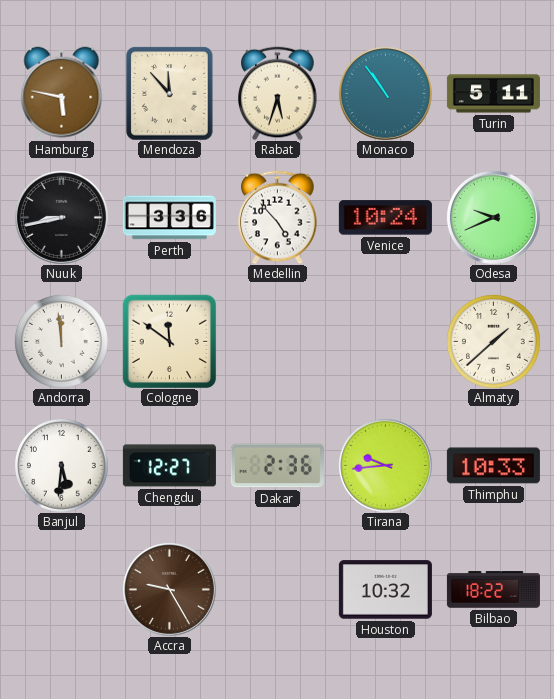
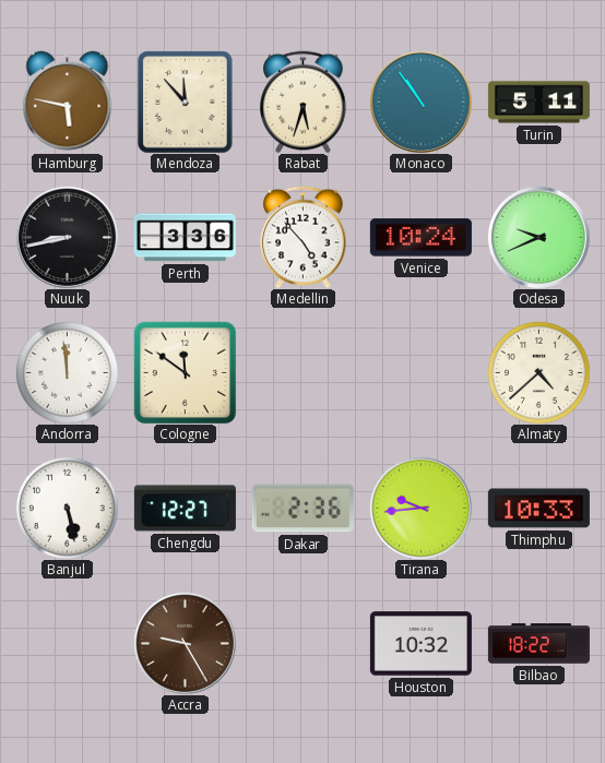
Almaty: 1:38 -> 4:38
Banjul: 5:31 -> 5:28
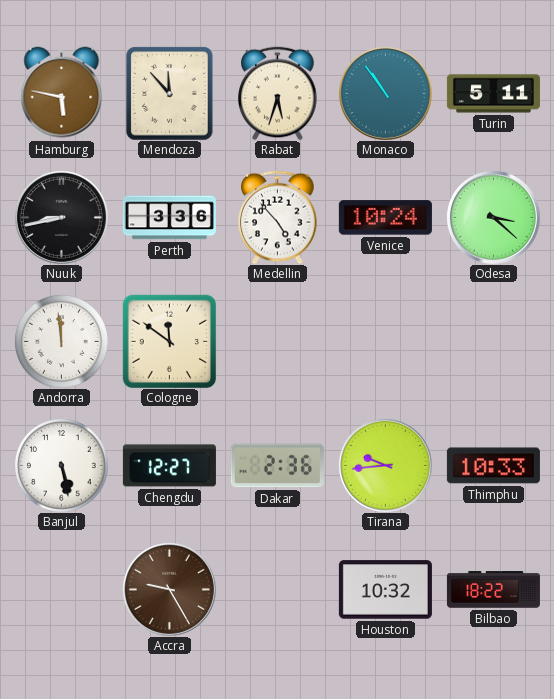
Odesa: 9:41 -> 3:22
Almaty: 4:38 -> none
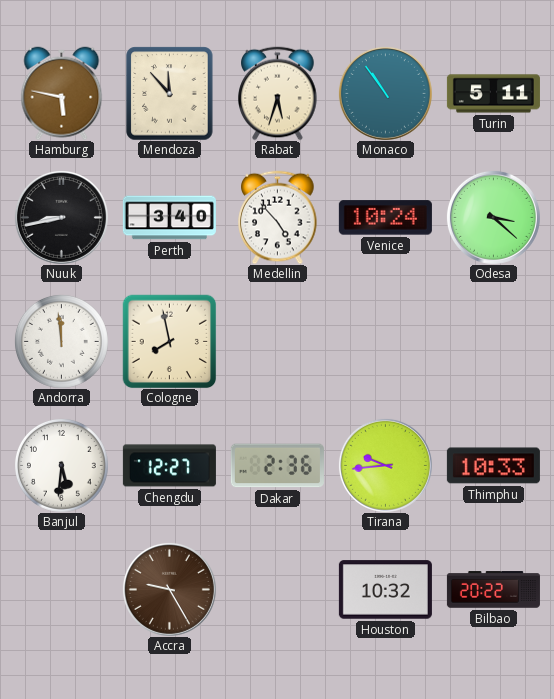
Perth: 3:36 -> 3:40
Cologne: 11:51 -> 7:58
Banjul: 5:28 -> 5:31
Bilbao: 18:22 -> 20:22
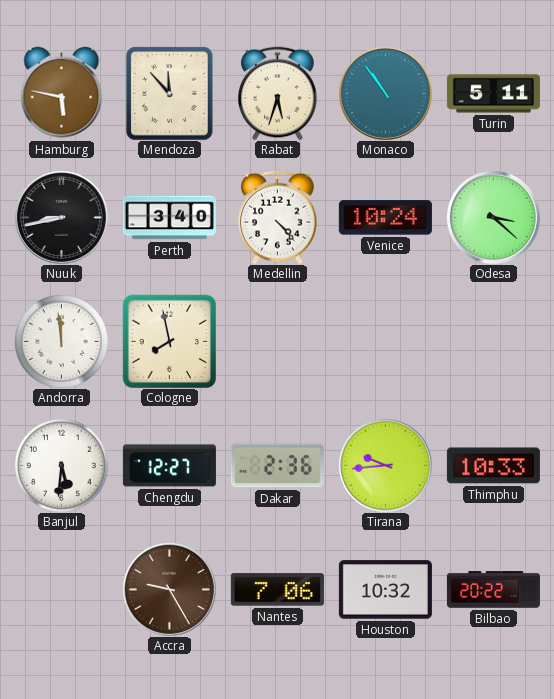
Medellin: 4:53 -> 4:23
Nantes: none -> 7:06
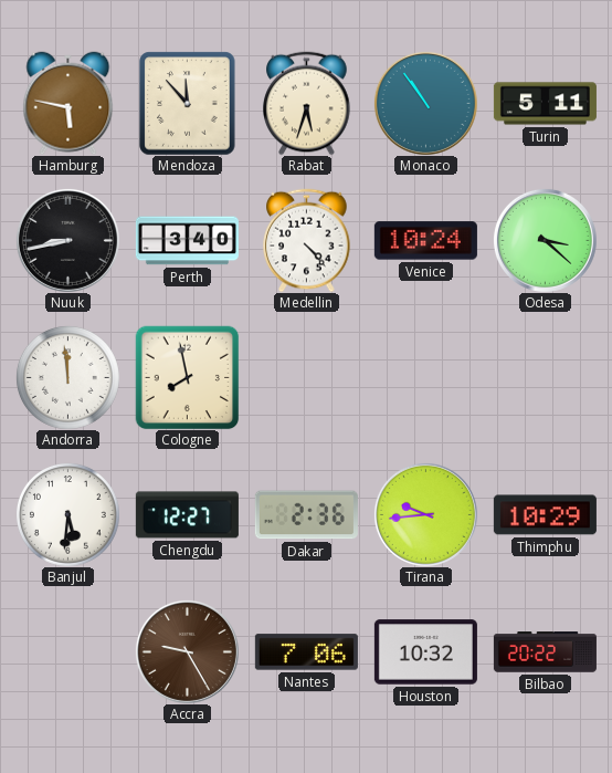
Thimphu: 10:33 -> 10:29
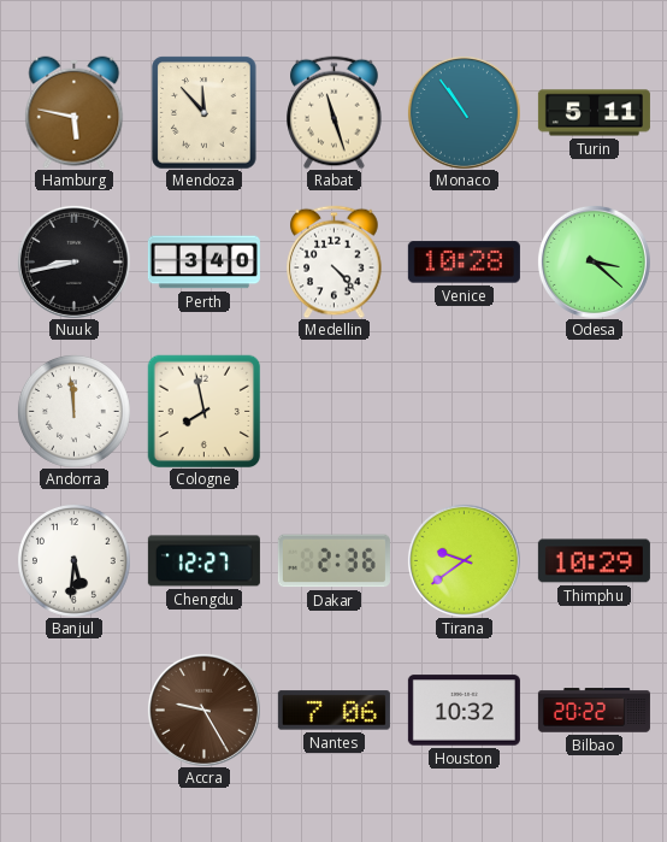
Rabat: 5:33 -> 11:27
Venice: 10:24 -> 10:28
Tirana: 9:44 -> 9:39
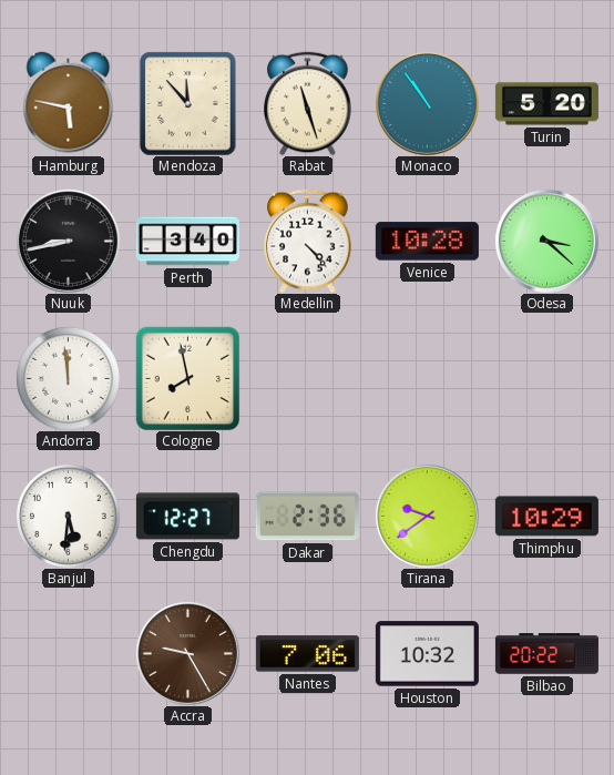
Turin: 5:11 -> 5:20
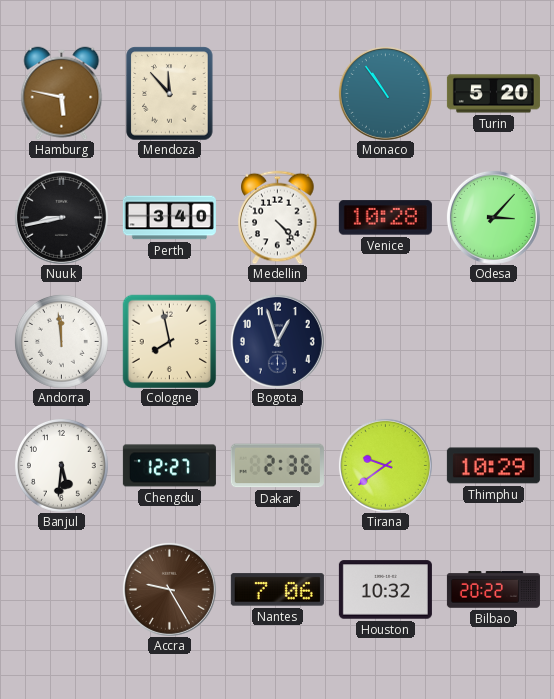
Rabat: 11:27 -> none
Odesa: 3:22 -> 3:07
Bogota: none -> 12:57
